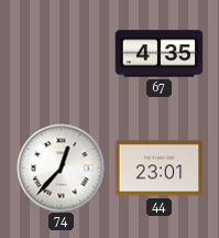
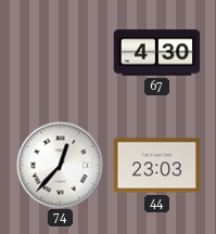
67: 4:35 -> 4:30
44: 23:01 -> 23:03
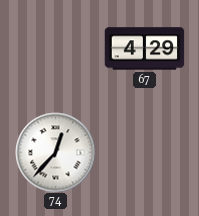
67: 4:30 -> 4:29
44: 23:03 -> none
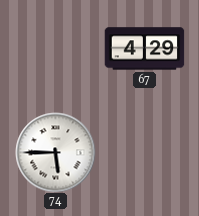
74: 12:37 -> 5:45
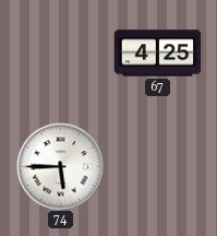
67: 4:29 -> 4:25
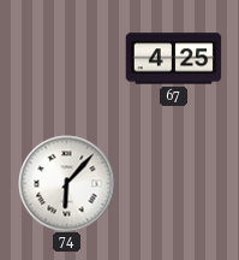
74: 5:45 -> 6:07
